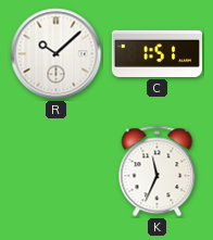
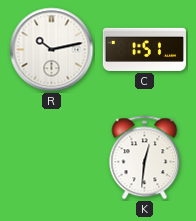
R: 10:08 -> 10:13
K: 11:34 -> 12:31
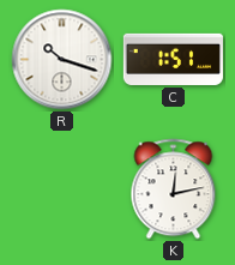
R: 10:13 -> 10:18
K: 12:31 -> 12:13
